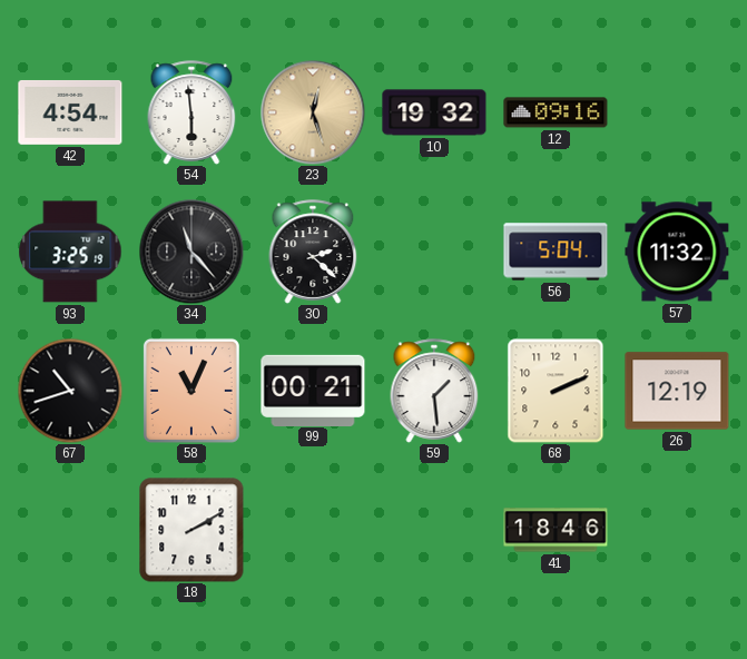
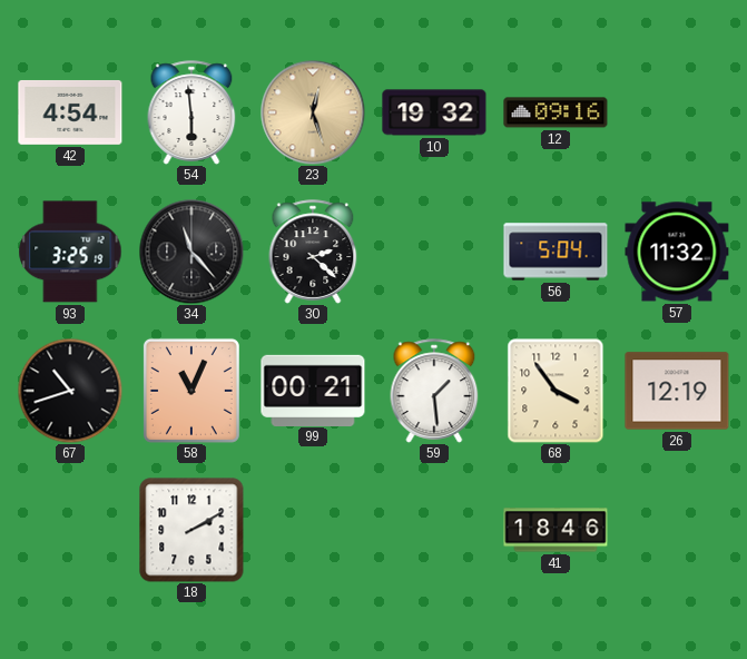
68: 2:11 -> 3:54
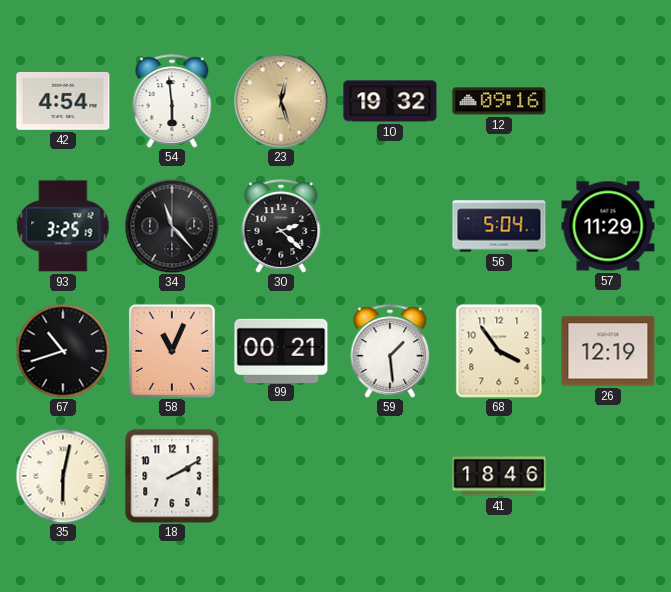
57: 11:32 -> 11:29
35: none -> 6:02
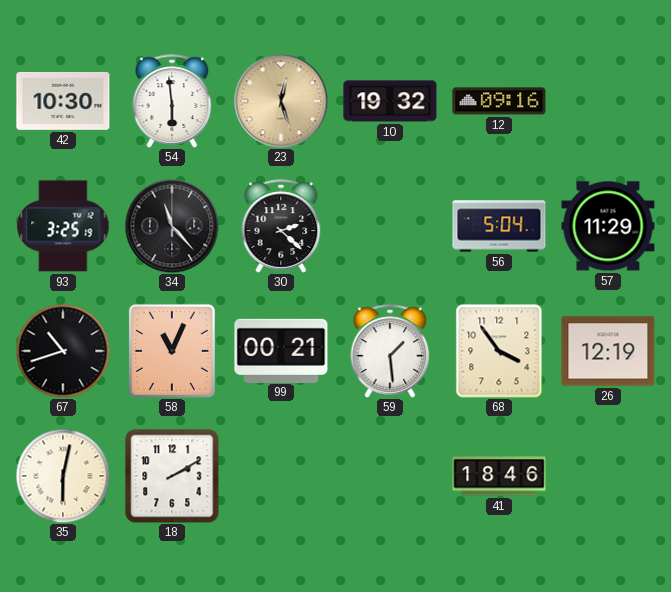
42: 4:54 -> 10:30
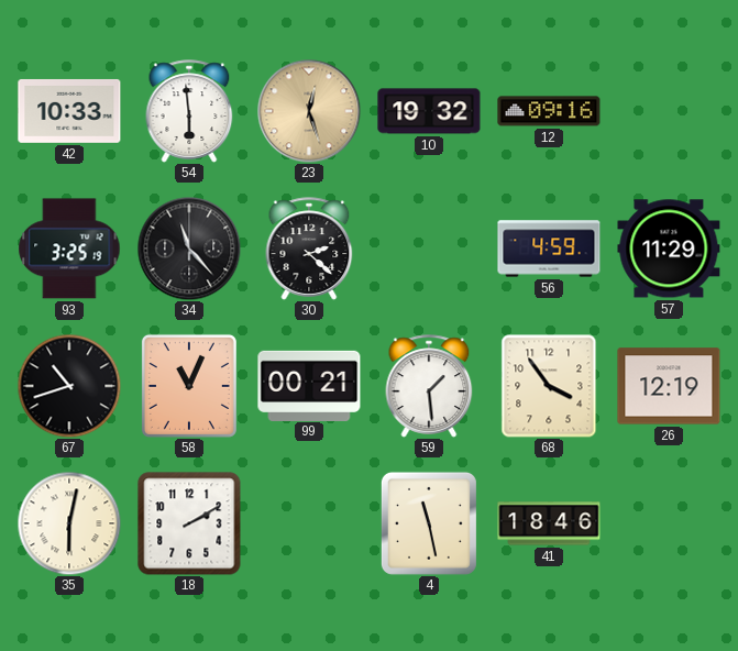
42: 10:30 -> 10:33
56: 5:04 -> 4:59
4: none -> 11:28
